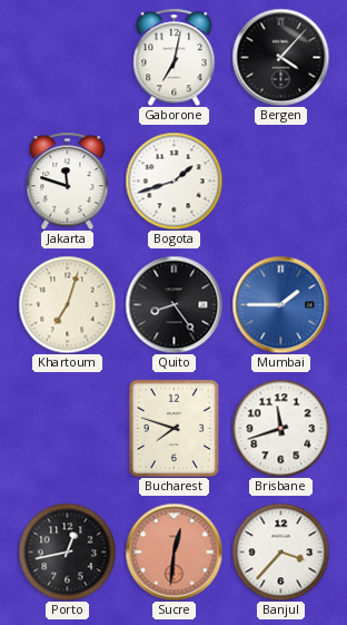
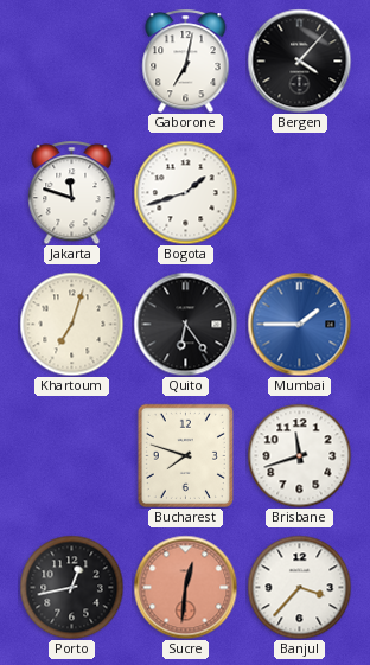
Quito: 8:24 -> 6:24
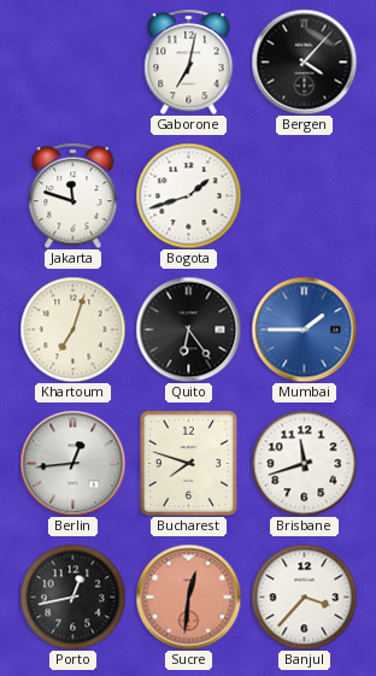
Berlin: none -> 12:44
